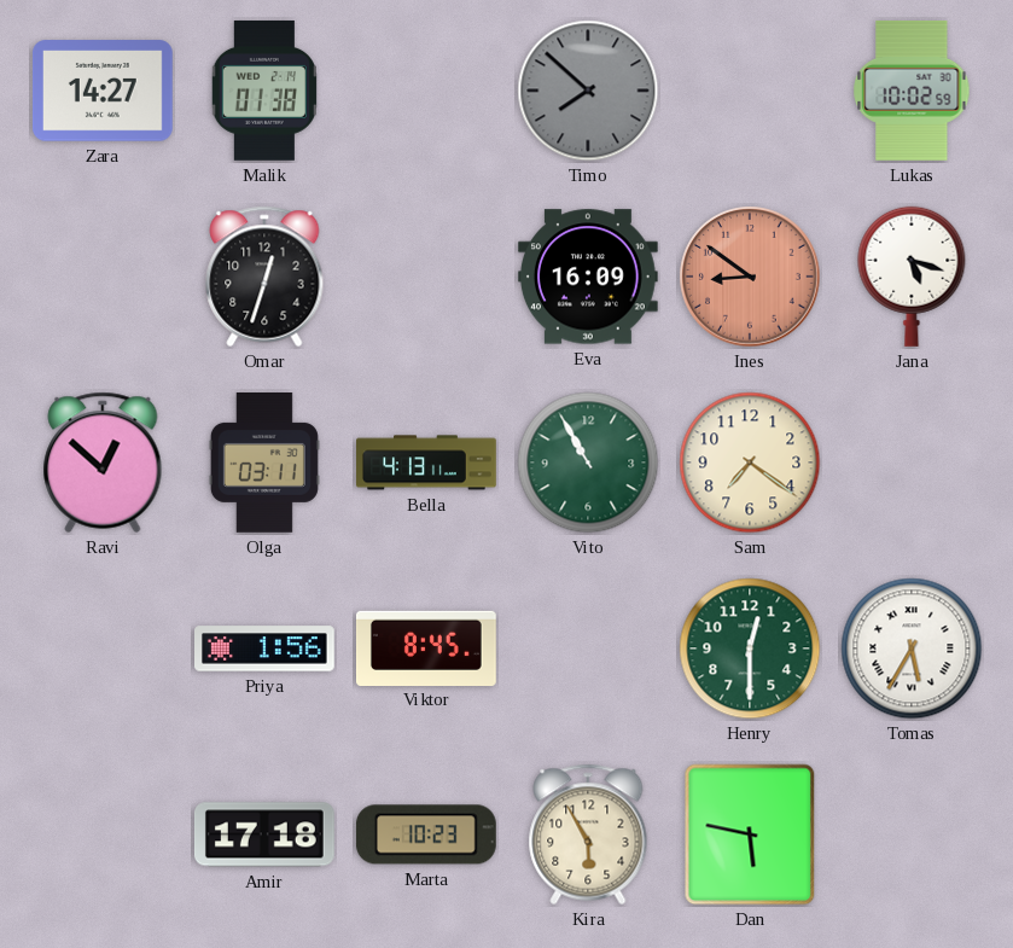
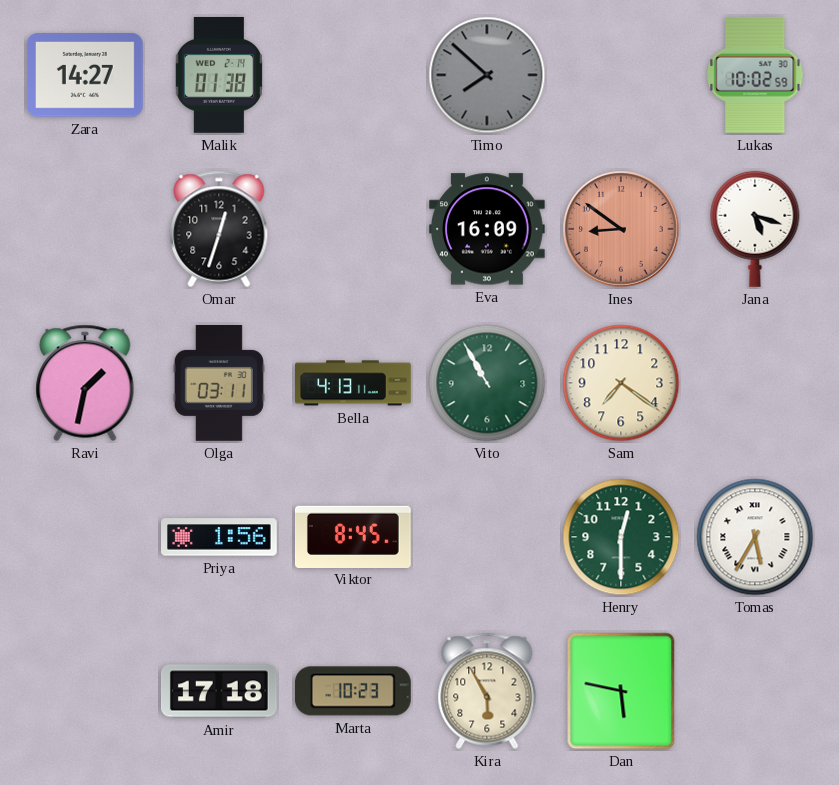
Ravi: 12:52 -> 1:32
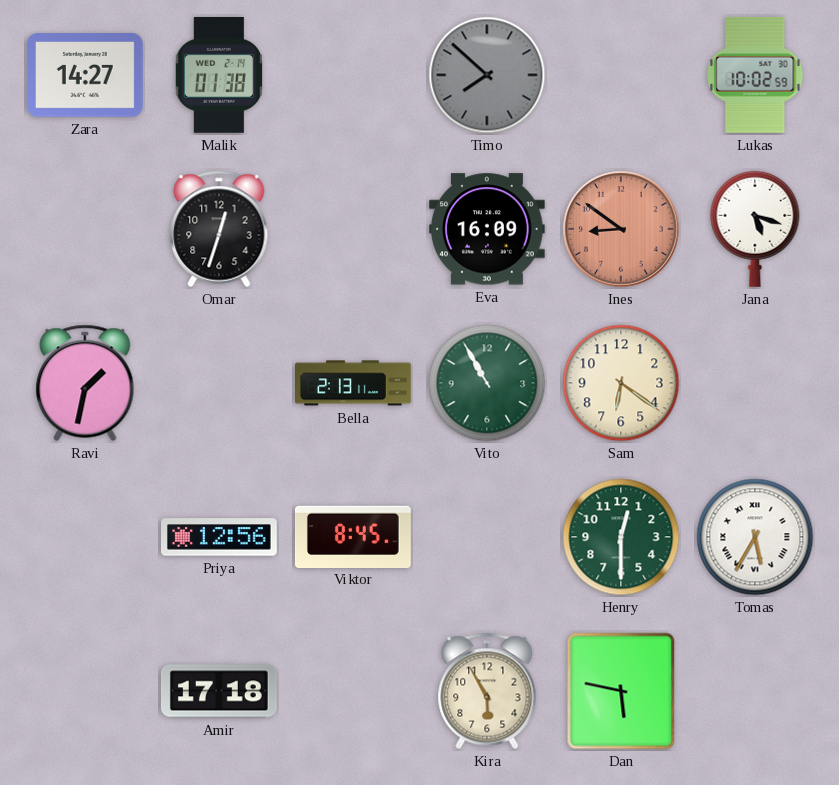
Olga: 03:11 -> none
Bella: 4:13 -> 2:13
Sam: 7:21 -> 6:21
Priya: 1:56 -> 12:56
Marta: 10:23 -> none
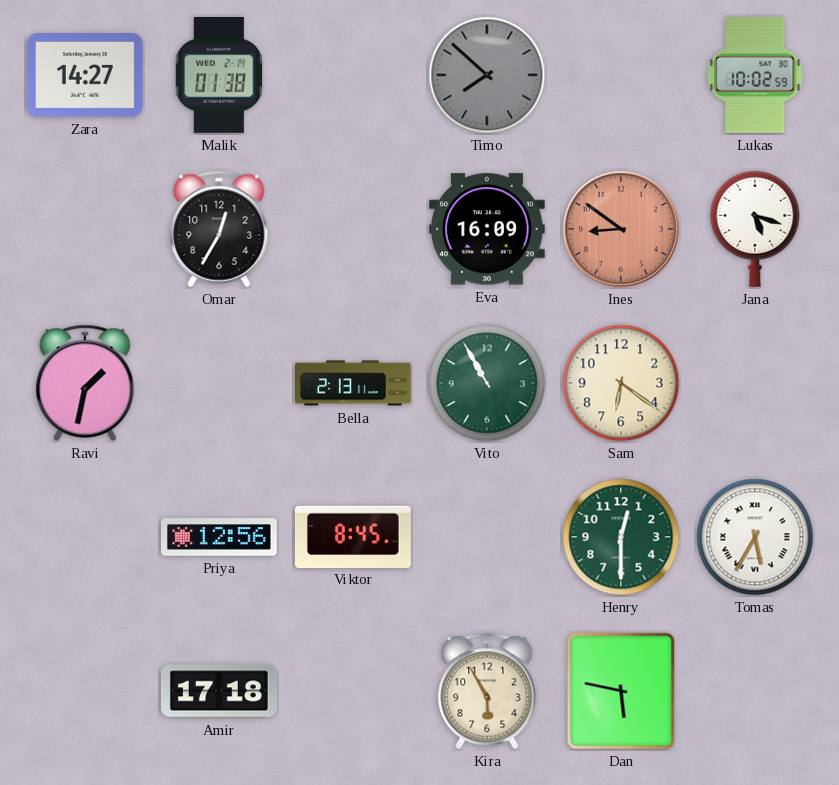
Omar: 12:33 -> 12:35
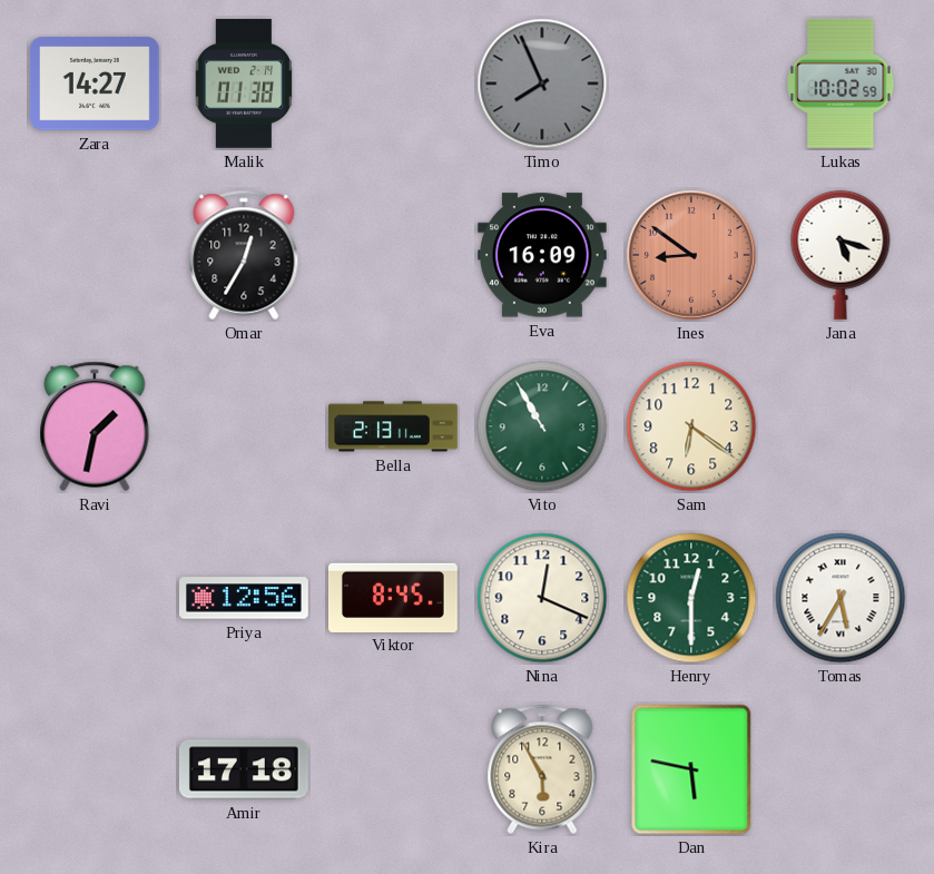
Timo: 7:52 -> 7:56
Nina: none -> 12:19
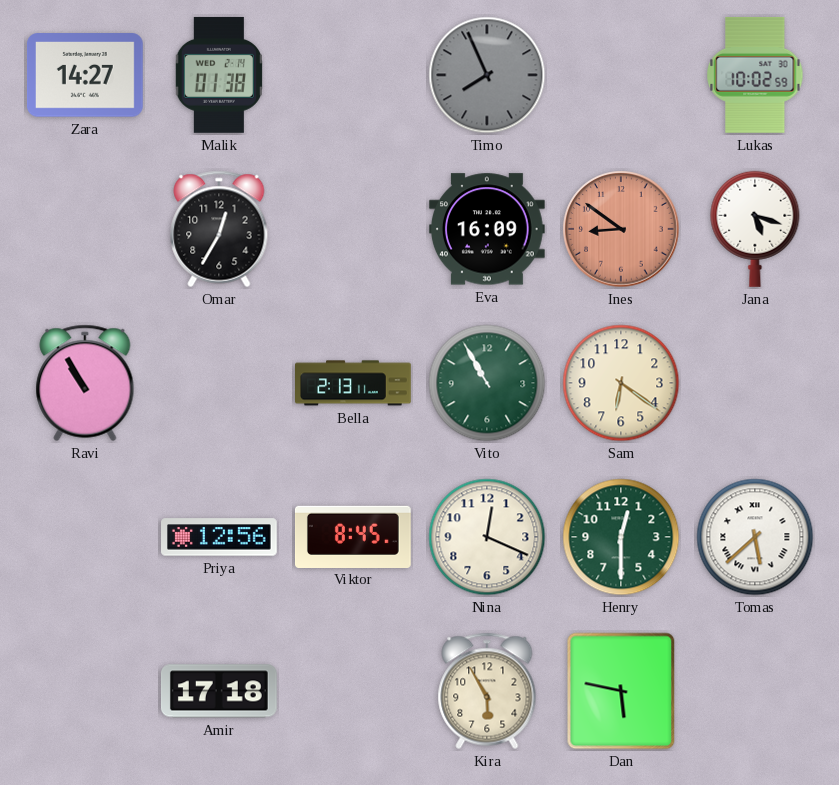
Ravi: 1:32 -> 10:55
Tomas: 5:35 -> 5:38
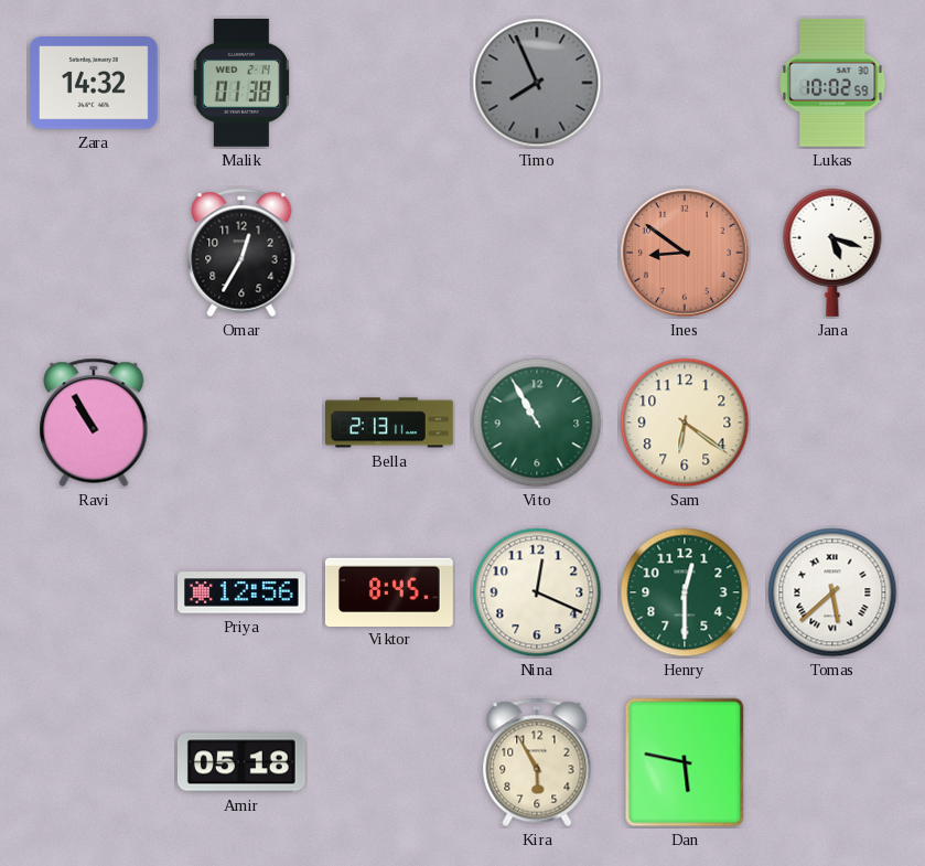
Zara: 14:27 -> 14:32
Eva: 16:09 -> none
Amir: 17:18 -> 05:18
